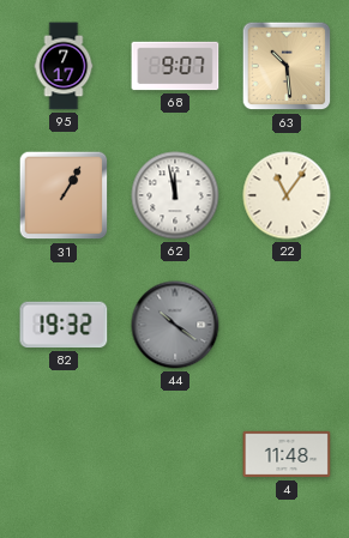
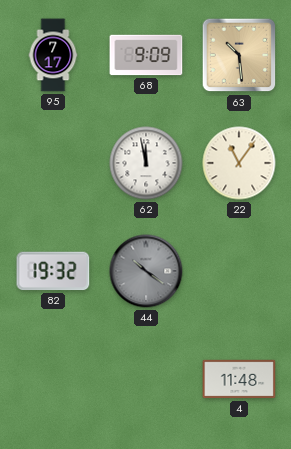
68: 9:07 -> 9:09
31: 1:05 -> none
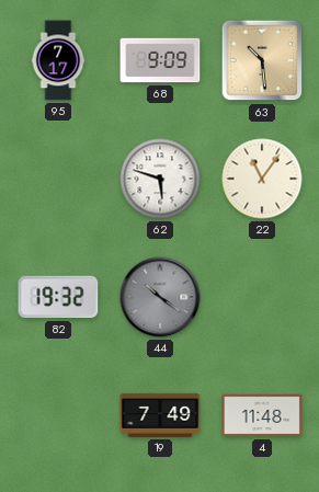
62: 11:58 -> 5:48
19: none -> 7:49
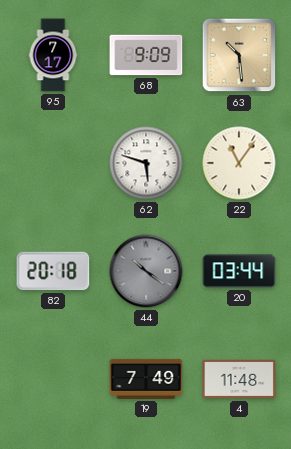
82: 19:32 -> 20:18
20: none -> 03:44
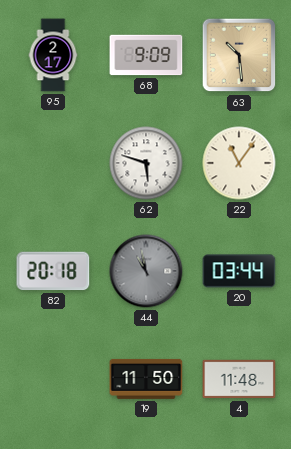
95: 7:17 -> 2:17
44: 10:21 -> 10:58
19: 7:49 -> 11:50
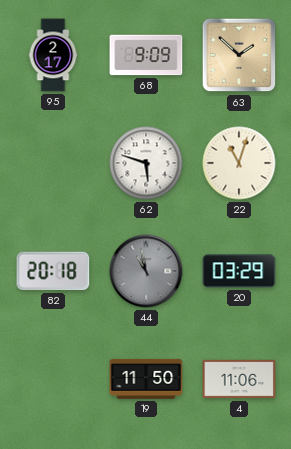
63: 10:29 -> 1:52
22: 11:06 -> 11:03
20: 03:44 -> 03:29
4: 11:48 -> 11:06
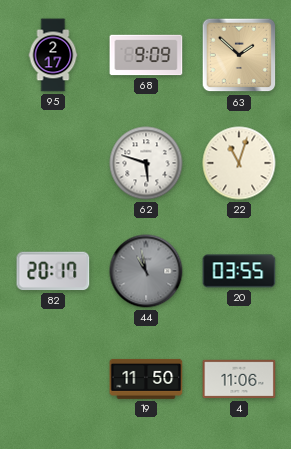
82: 20:18 -> 20:17
20: 03:29 -> 03:55
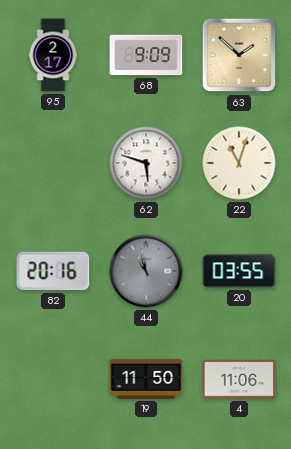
82: 20:17 -> 20:16
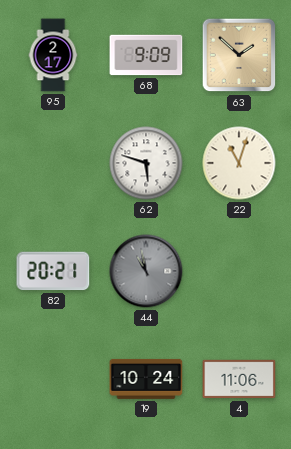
82: 20:16 -> 20:21
20: 03:55 -> none
19: 11:50 -> 10:24
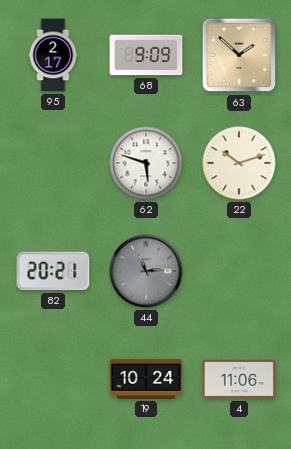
22: 11:03 -> 10:12
44: 10:58 -> 11:14
